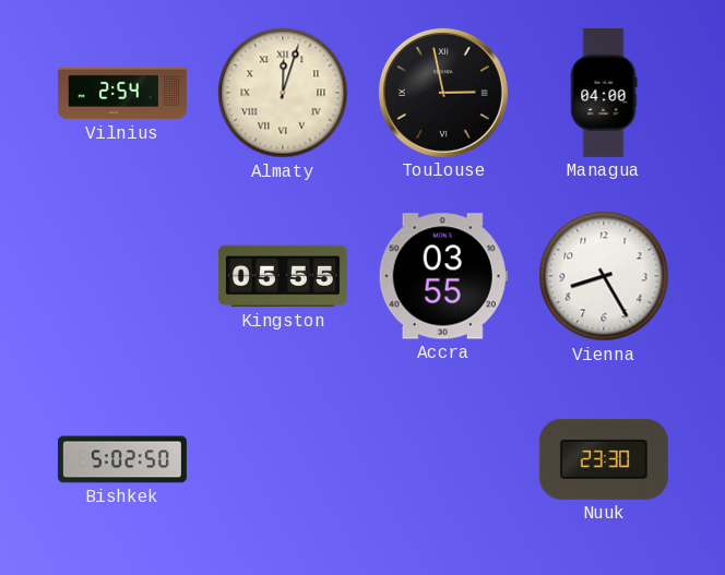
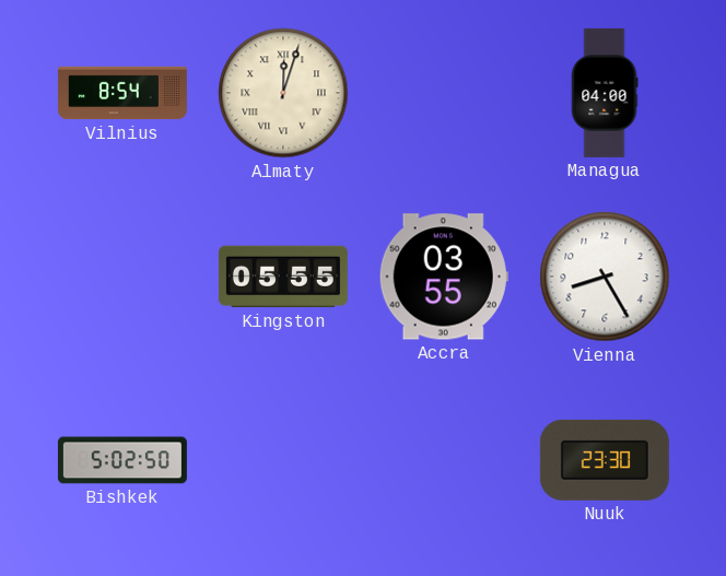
Vilnius: 2:54 -> 8:54
Toulouse: 2:58 -> none
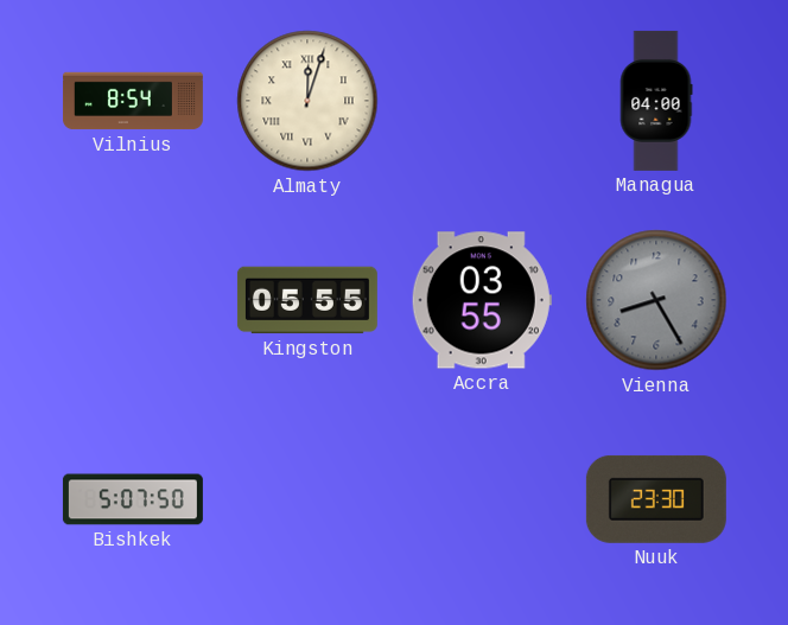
Vienna dial: white -> grey
Bishkek: 5:02 -> 5:07
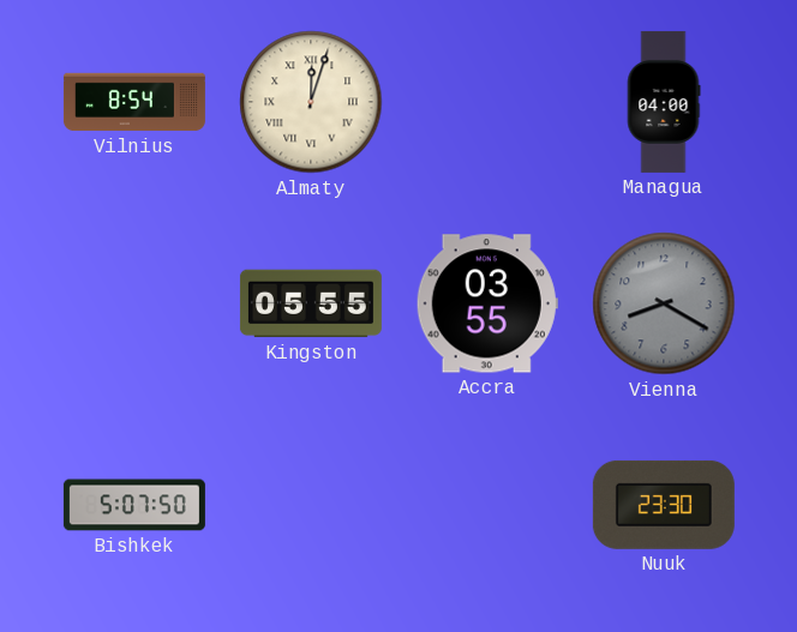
Vienna: 8:25 -> 8:20
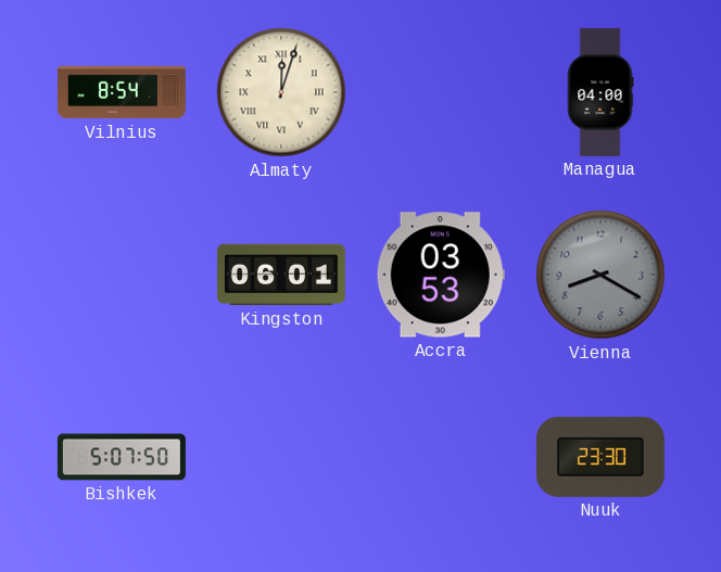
Kingston: 05:55 -> 06:01
Accra: 03:55 -> 03:53
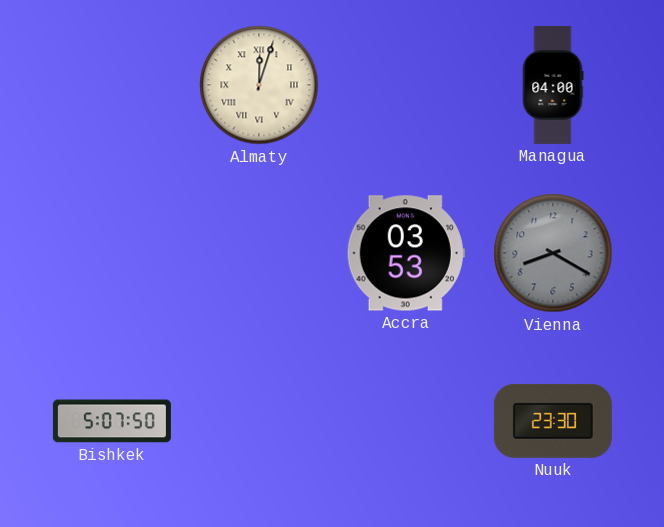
Vilnius: 8:54 -> none
Kingston: 06:01 -> none
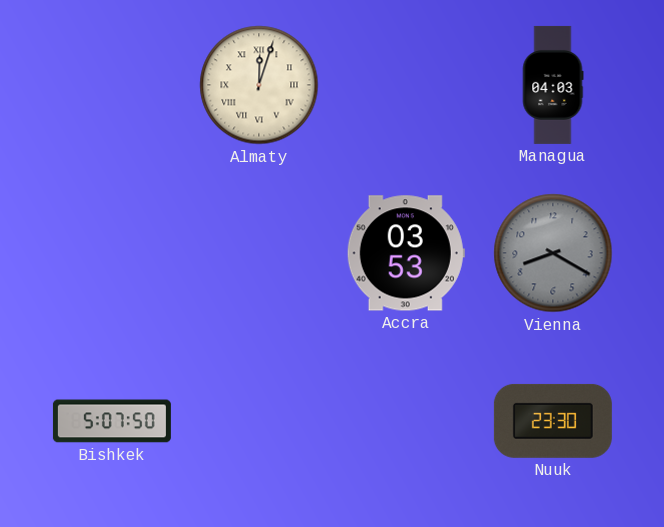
Managua: 04:00 -> 04:03
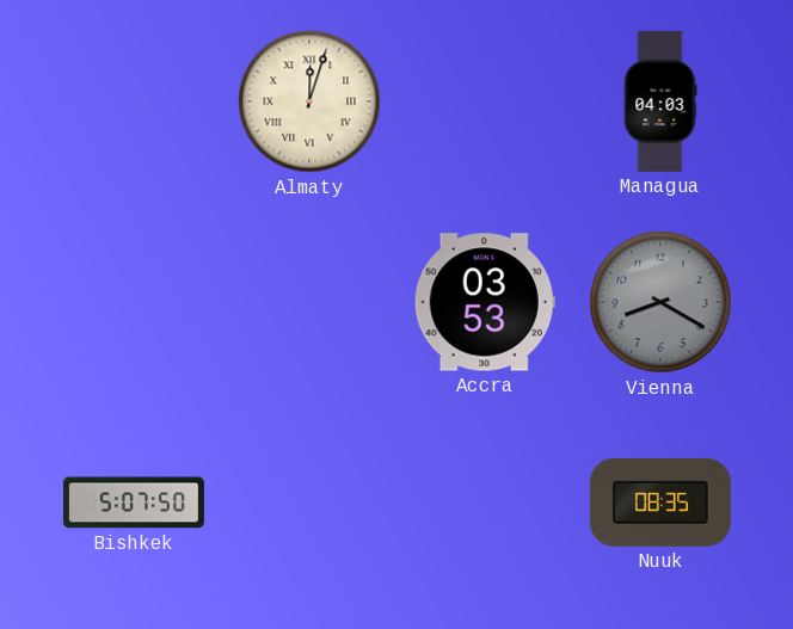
Nuuk: 23:30 -> 08:35
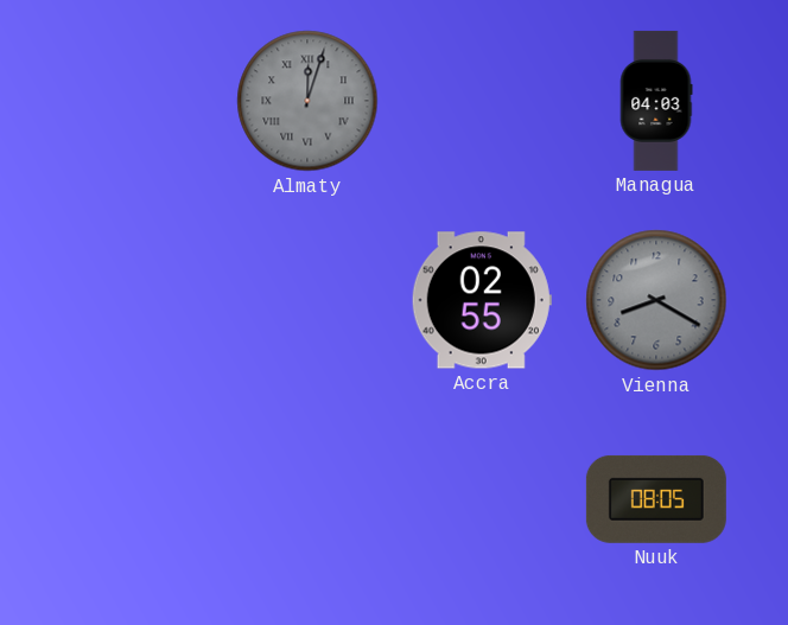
Almaty dial: cream -> grey
Accra: 03:53 -> 02:55
Bishkek: 5:07 -> none
Nuuk: 08:35 -> 08:05
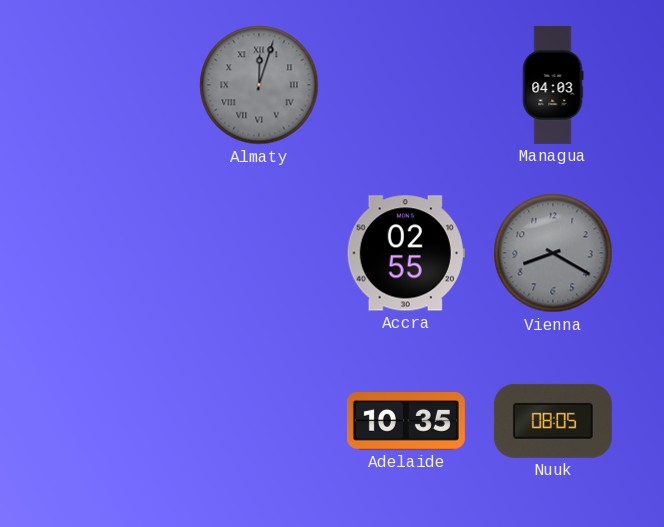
Adelaide: none -> 10:35
